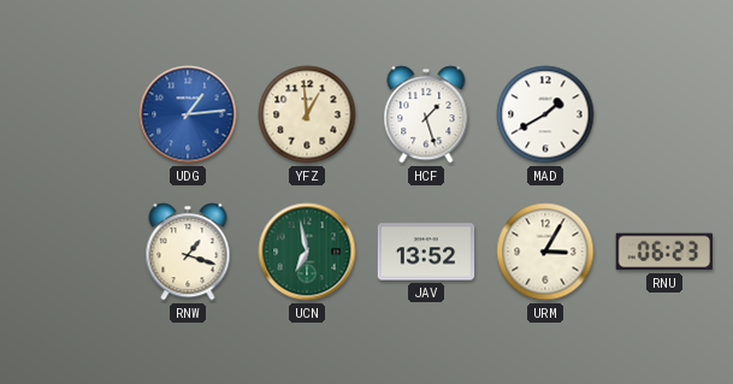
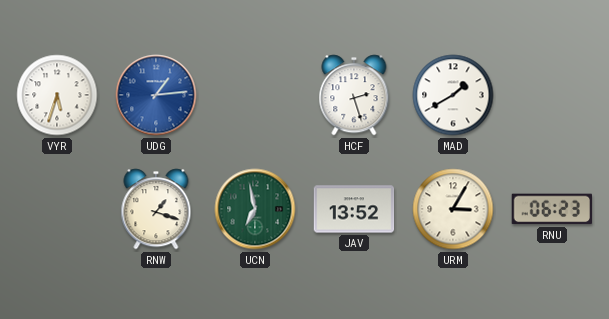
VYR: none -> 5:33
YFZ: 12:59 -> none
HCF: 1:27 -> 2:27
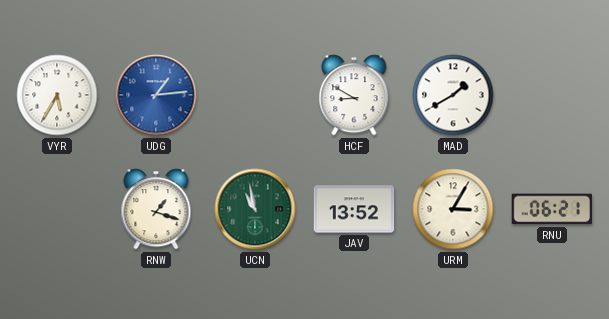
VYR: 5:33 -> 5:35
HCF: 2:27 -> 8:50
UCN: 6:58 -> 10:58
RNU: 06:23 -> 06:21
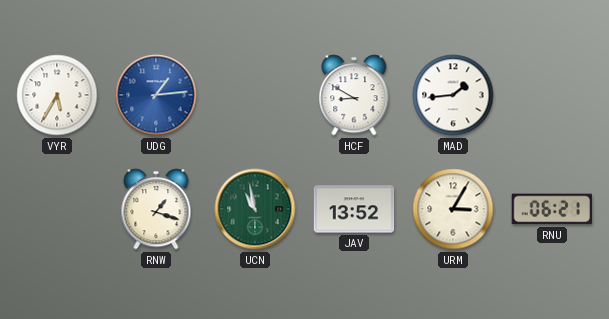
MAD: 1:40 -> 1:44
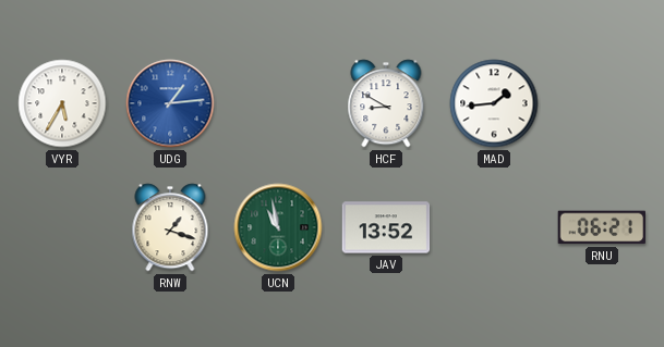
URM: 3:05 -> none
